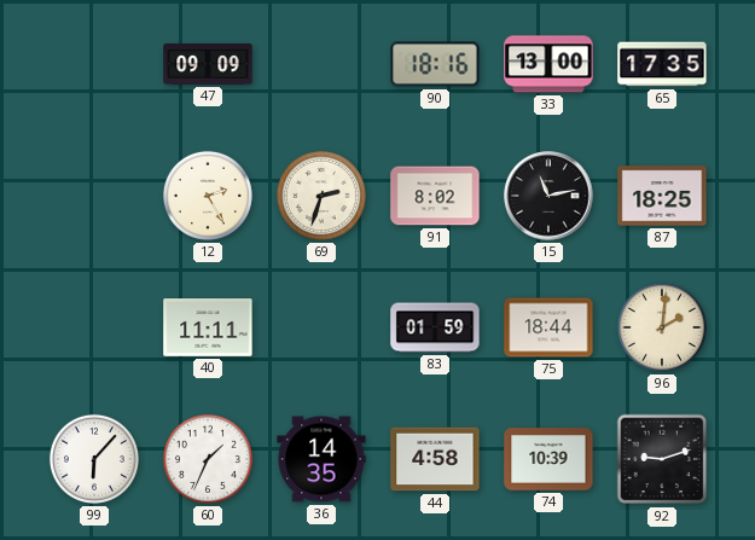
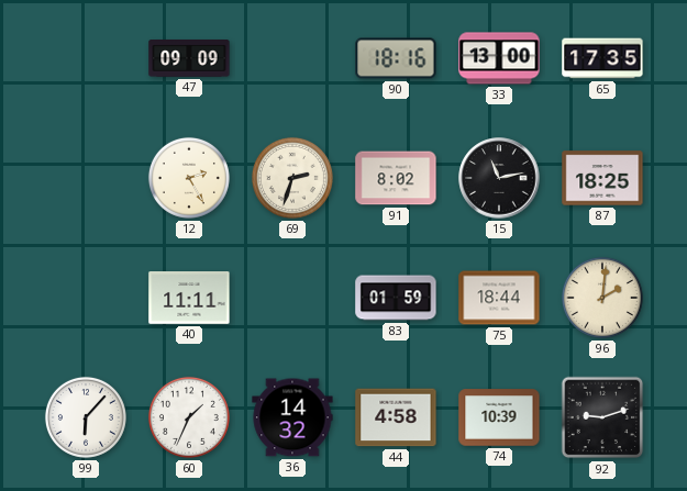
36: 14:35 -> 14:32
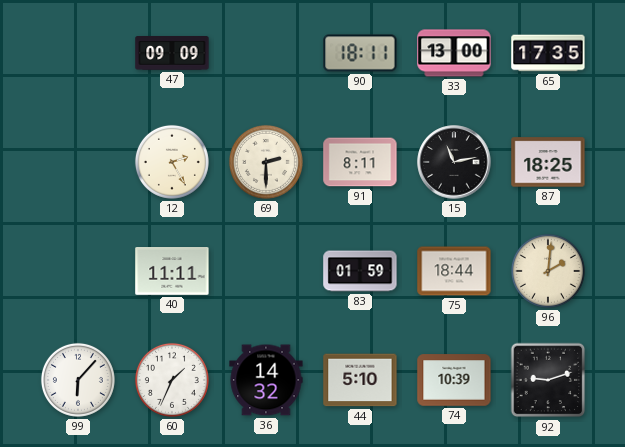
90: 18:16 -> 18:11
69: 2:33 -> 2:30
91: 8:02 -> 8:11
44: 4:58 -> 5:10
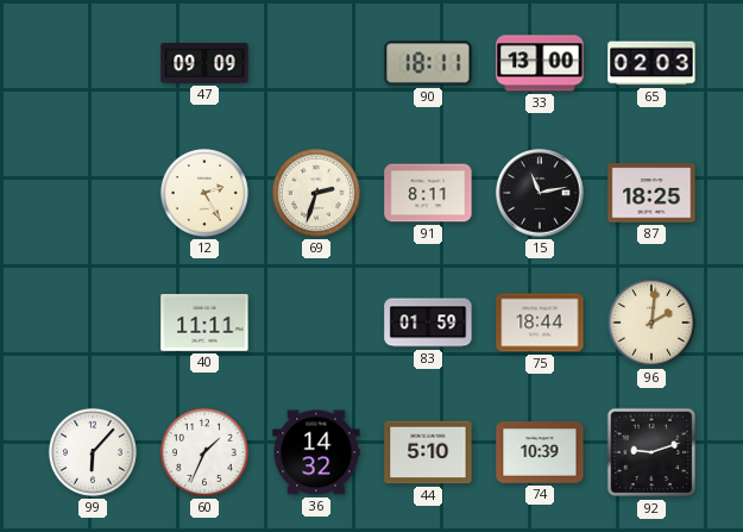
65: 17:35 -> 02:03
69: 2:30 -> 2:33
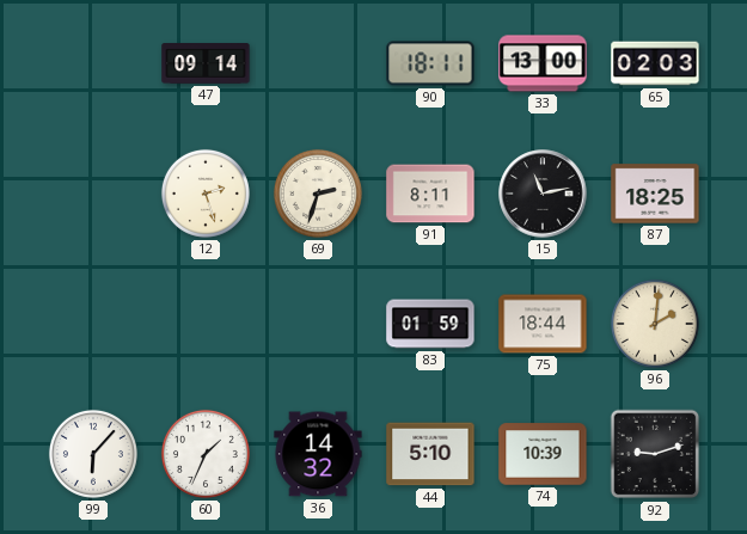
47: 09:09 -> 09:14
12: 2:25 -> 2:27
40: 11:11 -> none
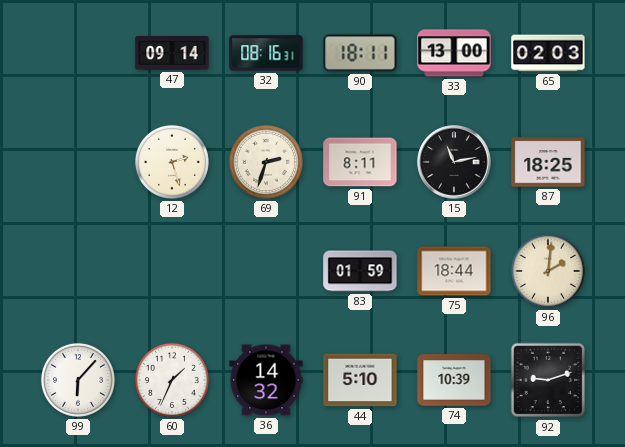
32: none -> 08:16
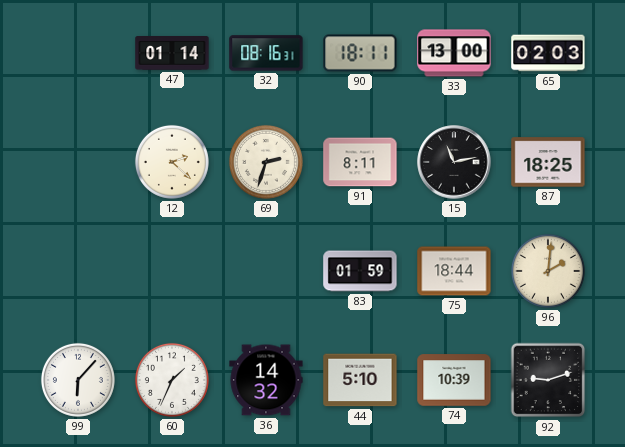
47: 09:14 -> 01:14
12: 2:27 -> 2:22
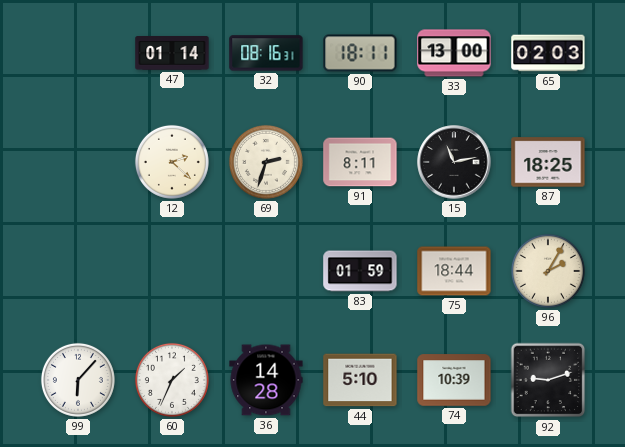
96: 2:01 -> 2:05
36: 14:32 -> 14:28
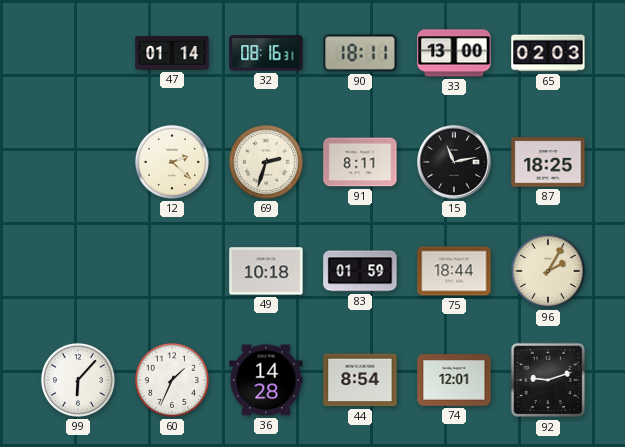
49: none -> 10:18
44: 5:10 -> 8:54
74: 10:39 -> 12:01
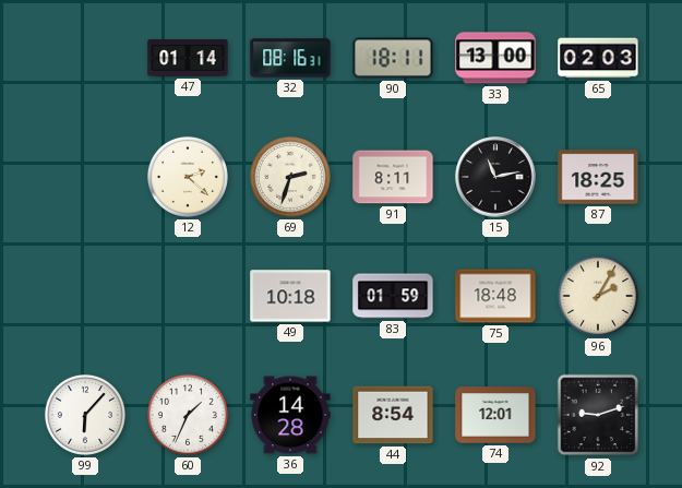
75: 18:44 -> 18:48
